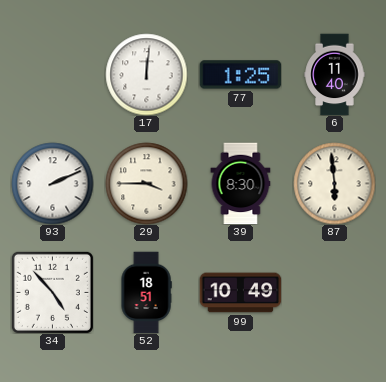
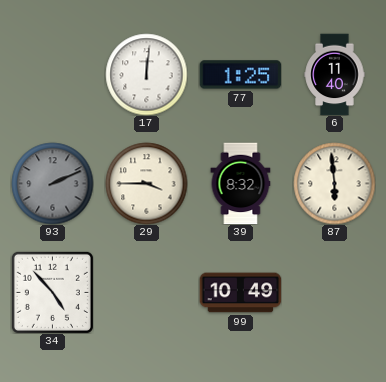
93 dial: white -> grey
39: 8:30 -> 8:32
52: 18:51 -> none
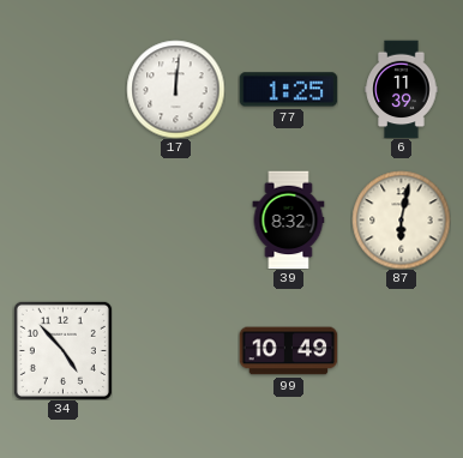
6: 11:40 -> 11:39
93: 2:11 -> none
29: 3:45 -> none
87: 5:59 -> 6:02
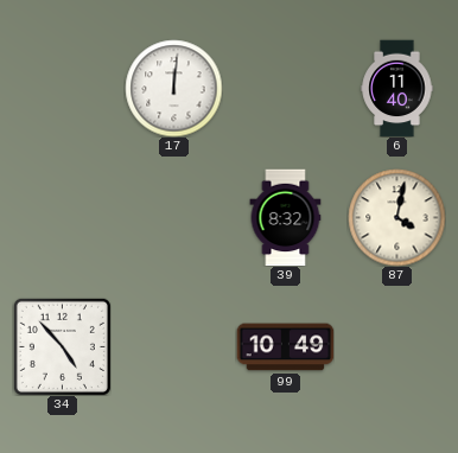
77: 1:25 -> none
6: 11:39 -> 11:40
87: 6:02 -> 4:02
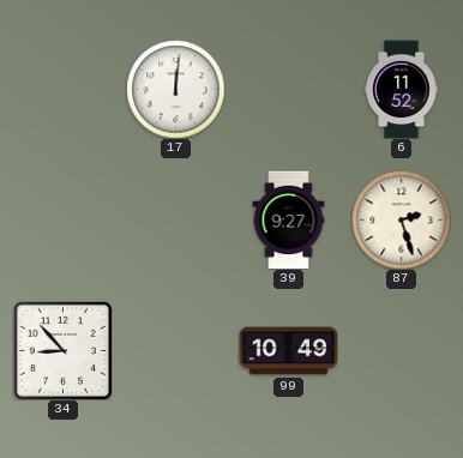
6: 11:40 -> 11:52
39: 8:32 -> 9:27
87: 4:02 -> 2:27
34: 4:53 -> 8:53
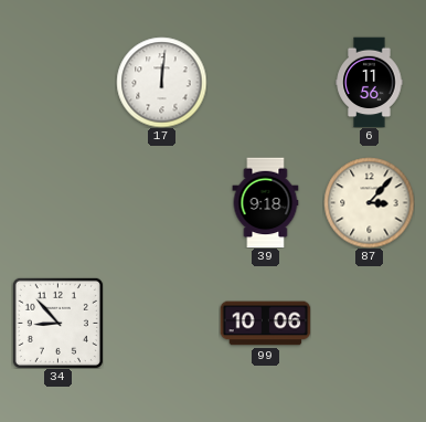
6: 11:52 -> 11:56
39: 9:27 -> 9:18
87: 2:27 -> 3:07
99: 10:49 -> 10:06
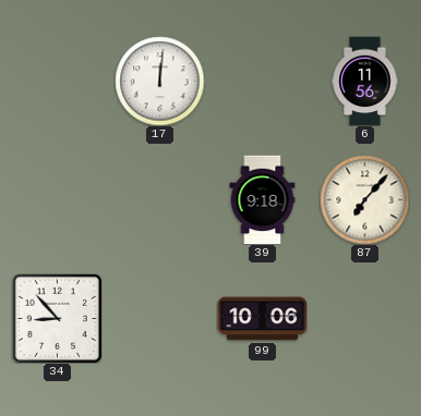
87: 3:07 -> 7:07
